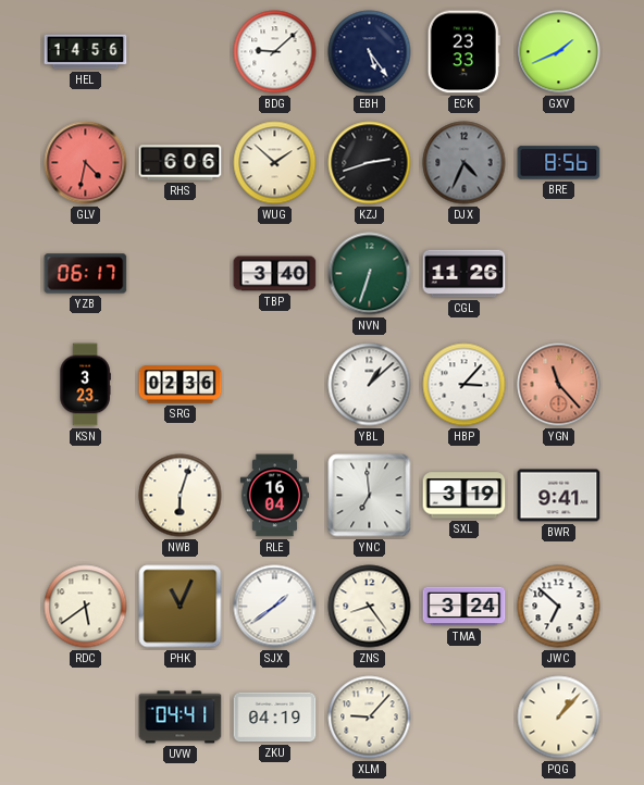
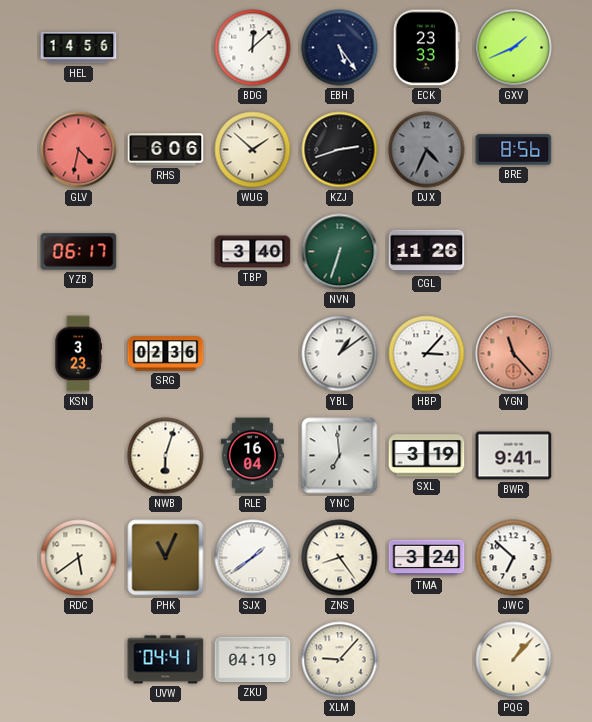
BDG: 9:08 -> 12:08
YBL: 1:08 -> 1:09
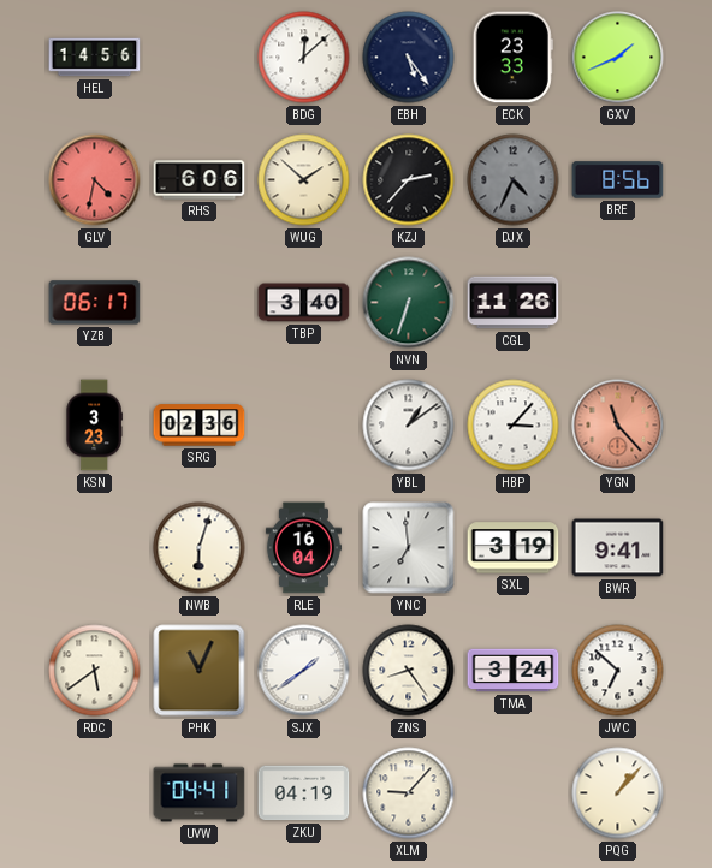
KZJ: 2:42 -> 2:37
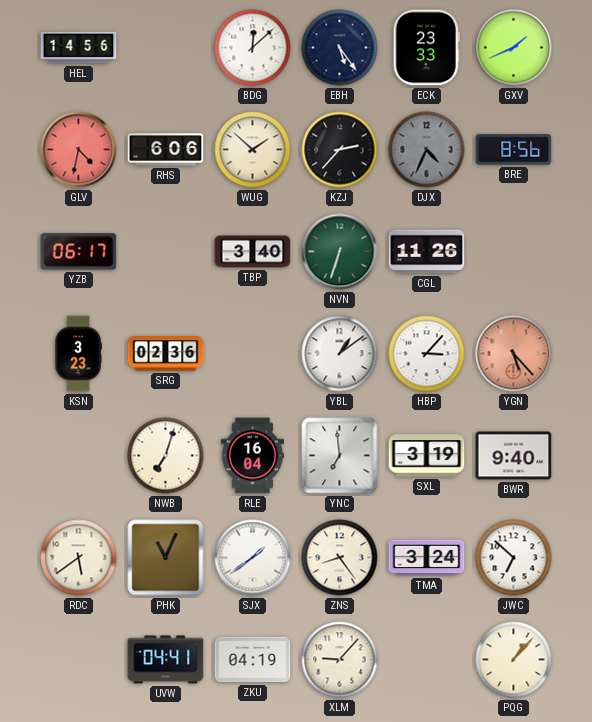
YGN: 11:23 -> 5:23
NWB: 6:03 -> 7:03
BWR: 9:41 -> 9:40
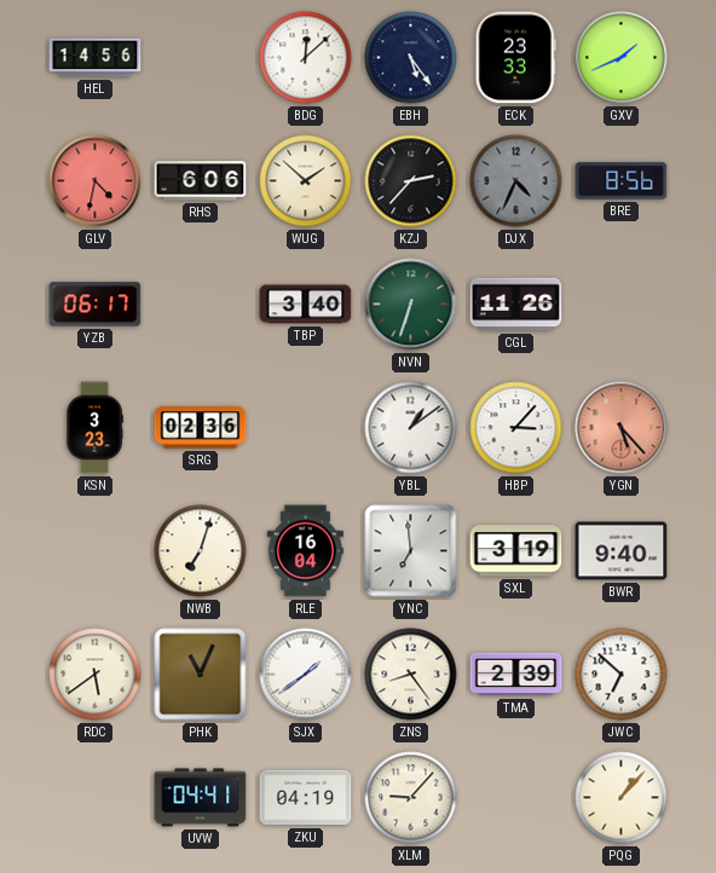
TMA: 3:24 -> 2:39
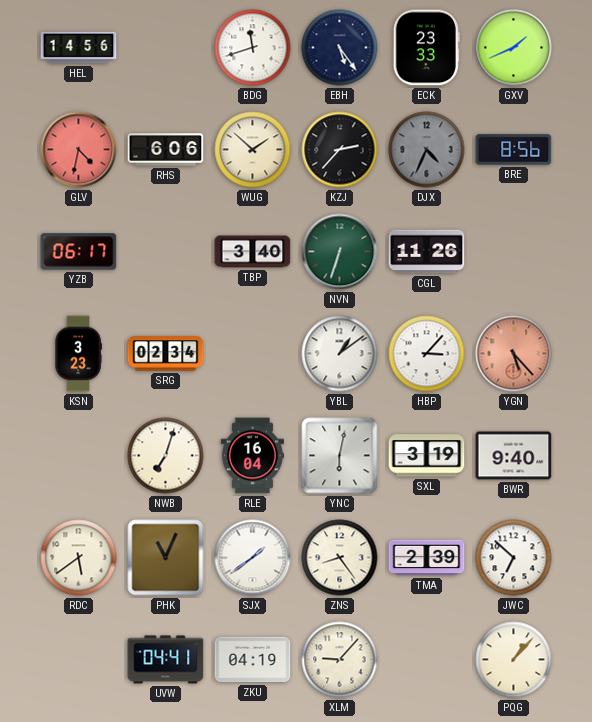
BDG: 12:08 -> 11:42
SRG: 02:36 -> 02:34
YNC: 6:59 -> 6:02
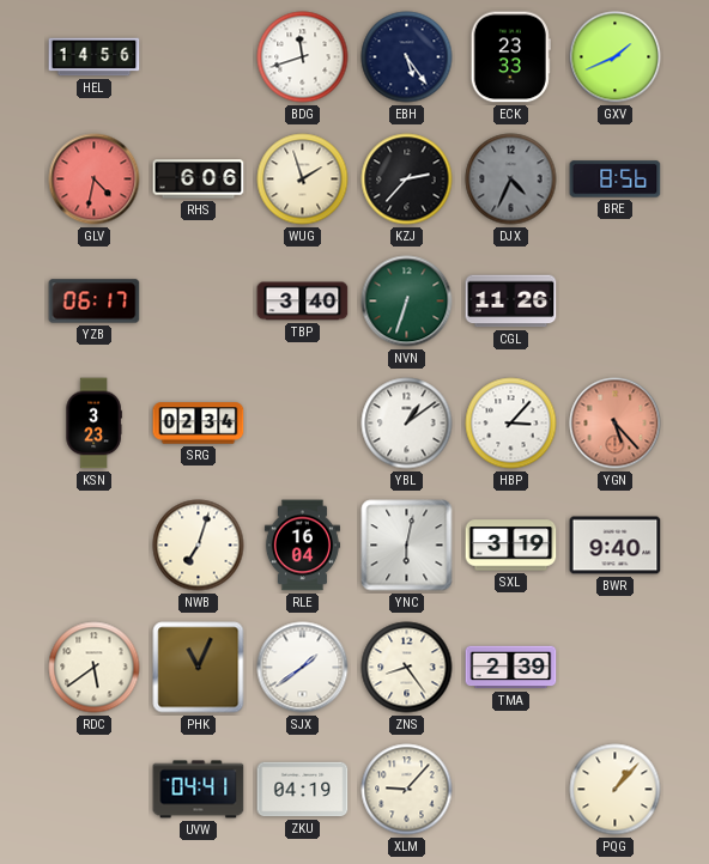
WUG: 1:52 -> 1:57
JWC: 6:52 -> none
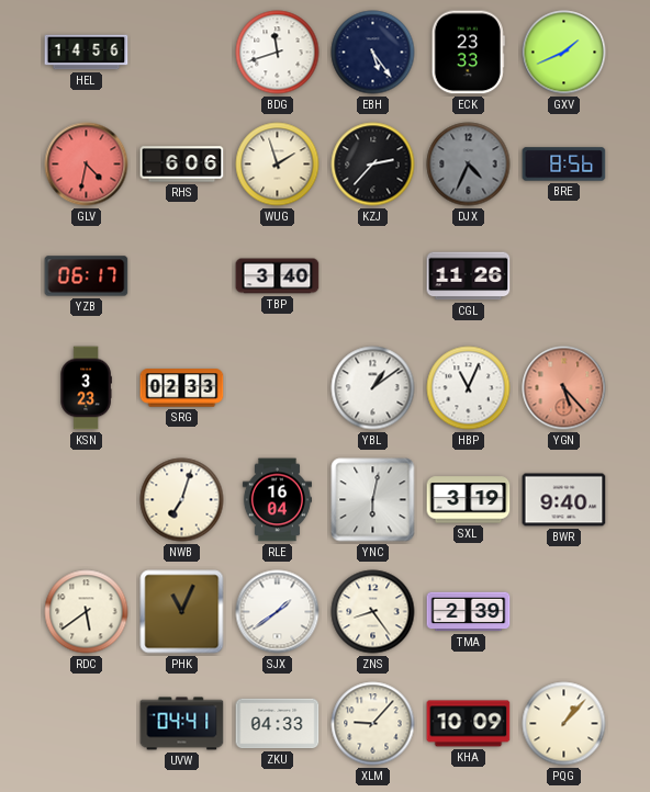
NVN: 6:33 -> none
SRG: 02:34 -> 02:33
HBP: 3:07 -> 11:04
ZKU: 04:19 -> 04:33
KHA: none -> 10:09
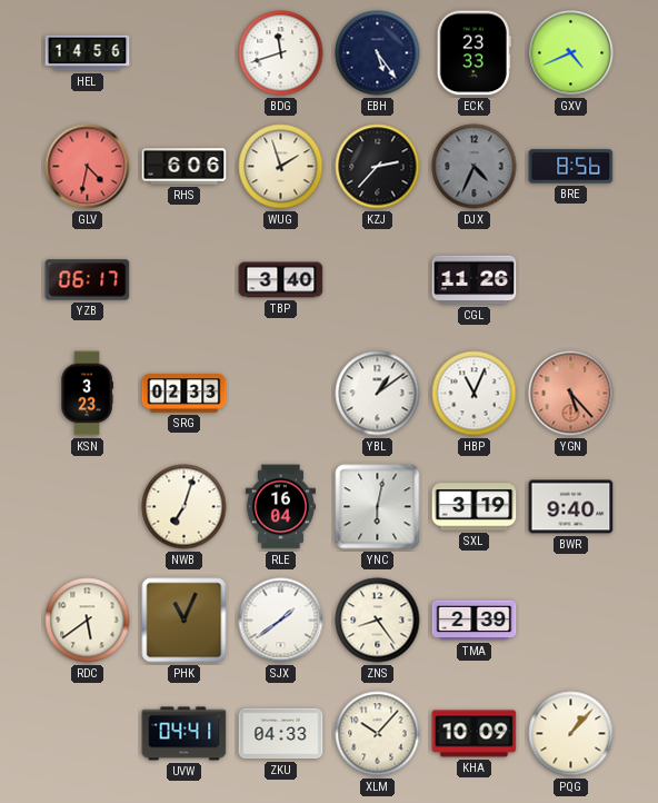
GXV: 1:41 -> 4:41
XLM: 9:07 -> 10:07
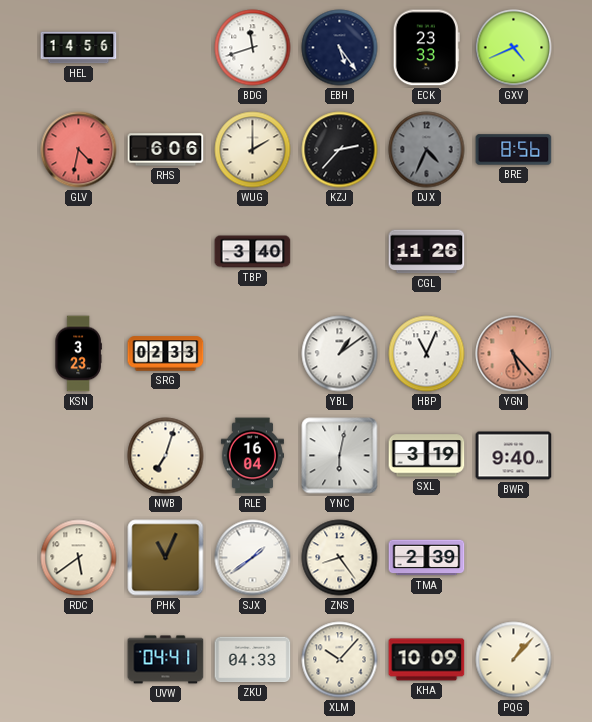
WUG: 1:57 -> 2:00
YZB: 06:17 -> none
